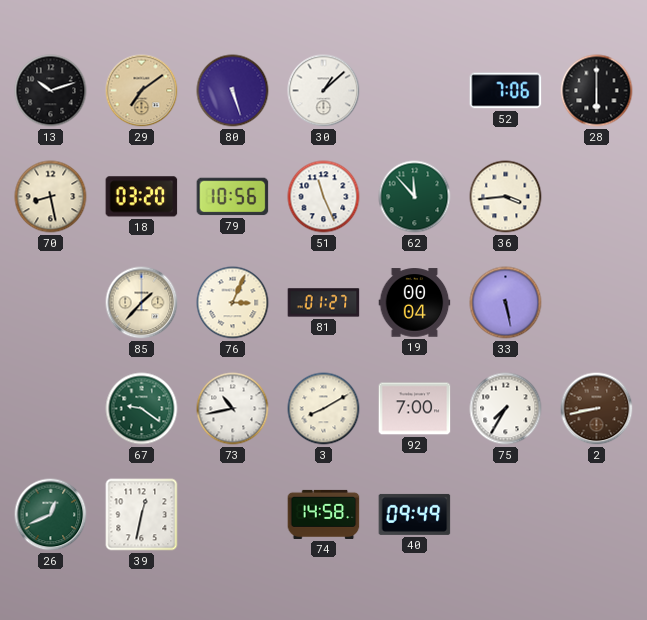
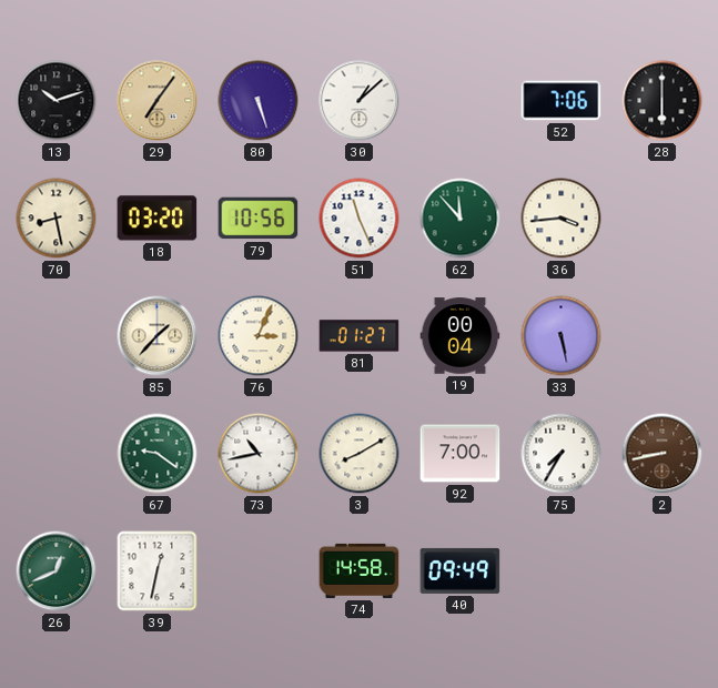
29: 7:09 -> 7:06
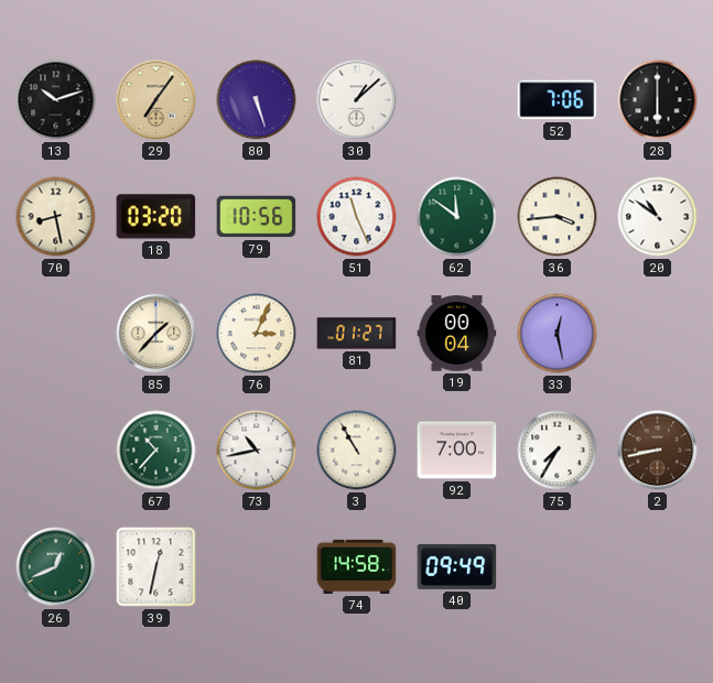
62: 11:53 -> 11:51
20: none -> 10:51
33: 5:28 -> 12:28
67: 9:21 -> 10:37
3: 8:10 -> 10:55
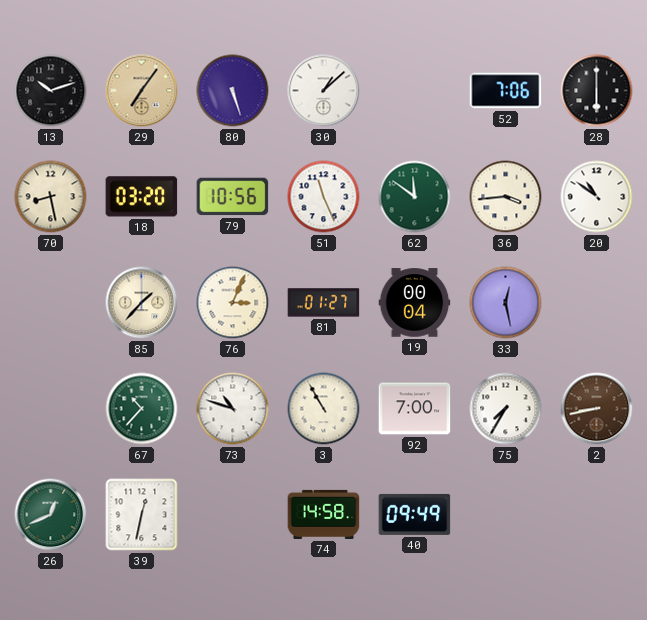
73: 10:43 -> 10:48
